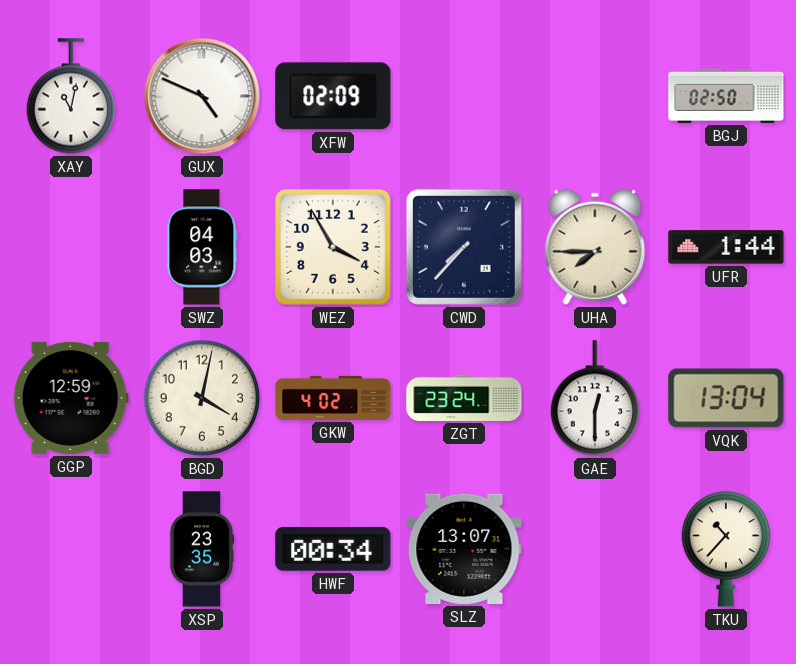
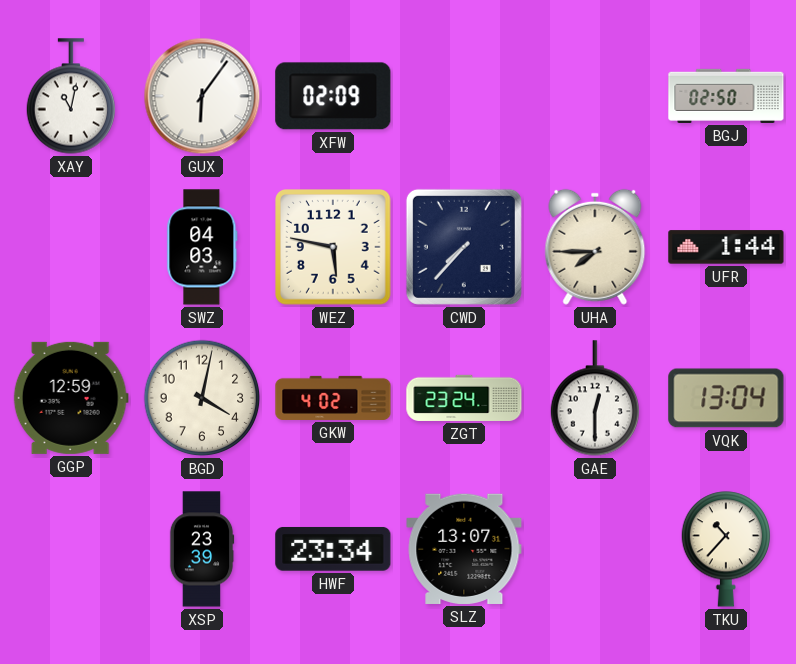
GUX: 4:49 -> 6:06
WEZ: 3:55 -> 5:47
XSP: 23:35 -> 23:39
HWF: 00:34 -> 23:34
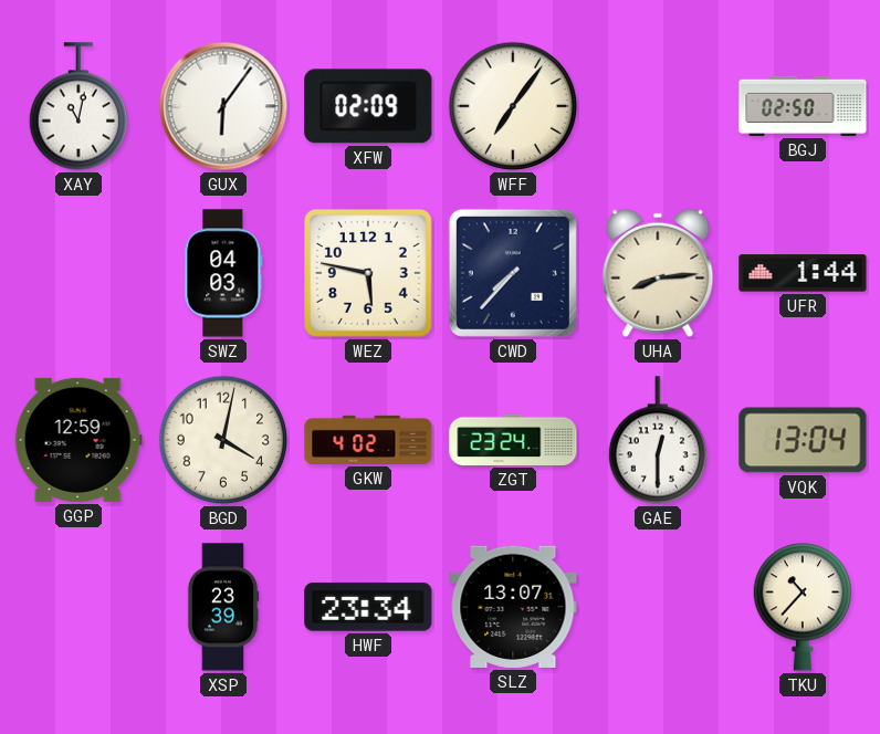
WFF: none -> 7:06
UHA: 7:45 -> 8:14
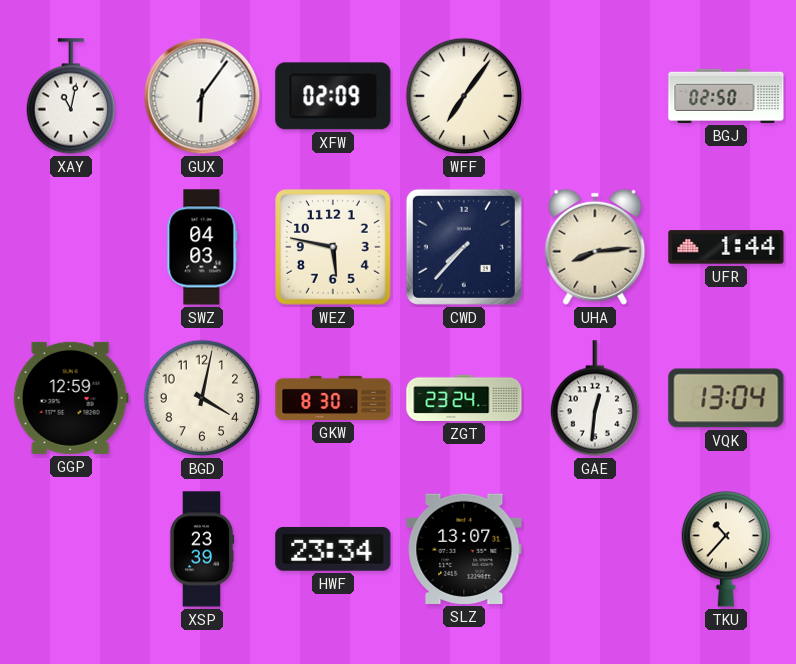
GKW: 4:02 -> 8:30
GAE: 12:30 -> 12:31
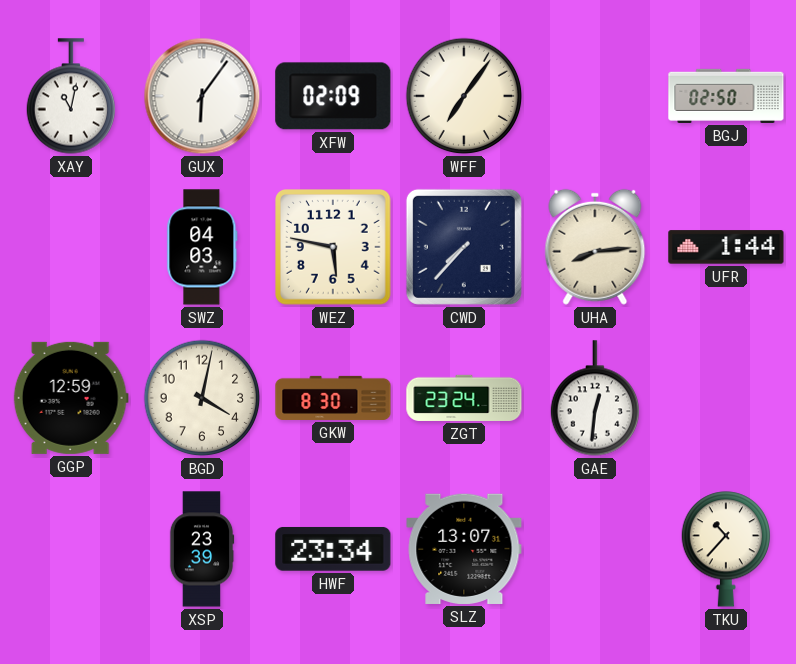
VQK: 13:04 -> none
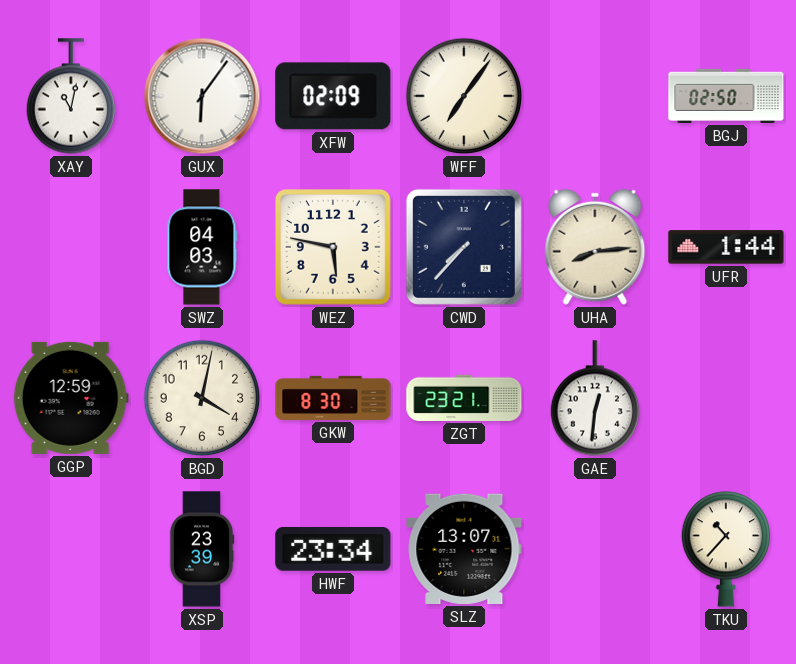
ZGT: 23:24 -> 23:21
